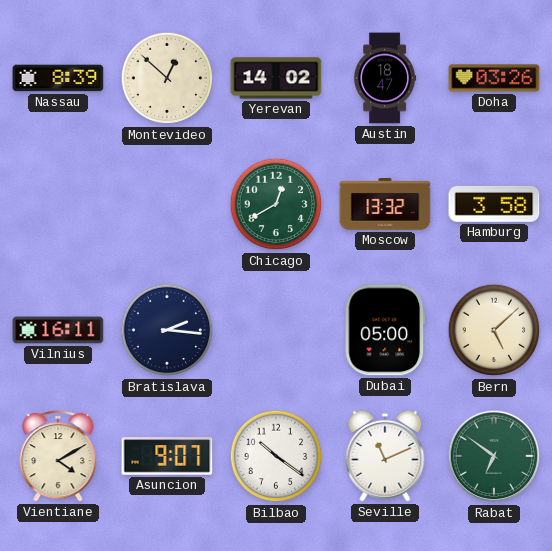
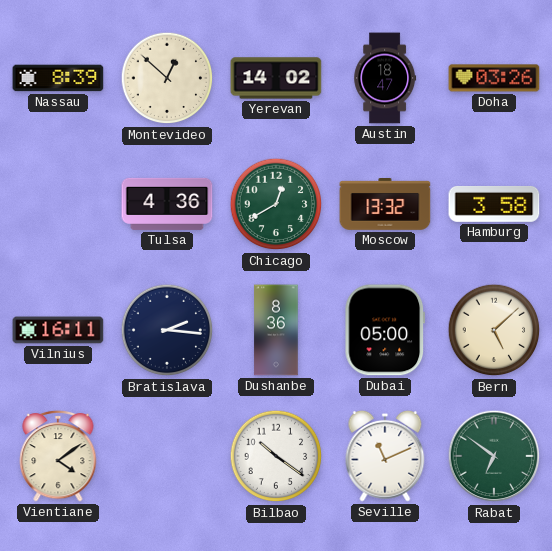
Tulsa: none -> 4:36
Dushanbe: none -> 8:36
Vientiane: 4:10 -> 4:09
Asuncion: 9:07 -> none
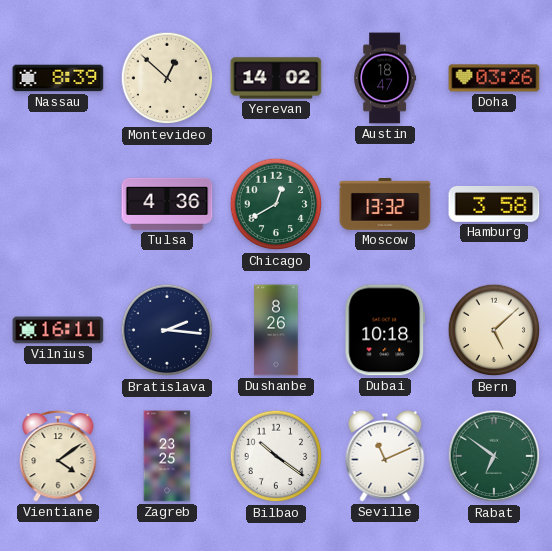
Dushanbe: 8:36 -> 8:26
Dubai: 05:00 -> 10:18
Zagreb: none -> 23:25
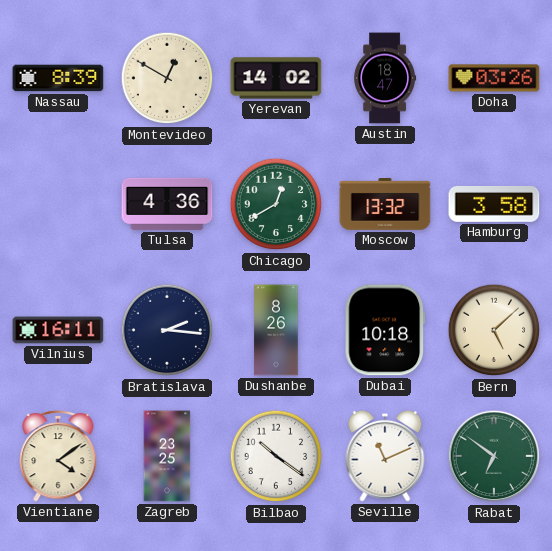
Montevideo: 12:52 -> 12:50
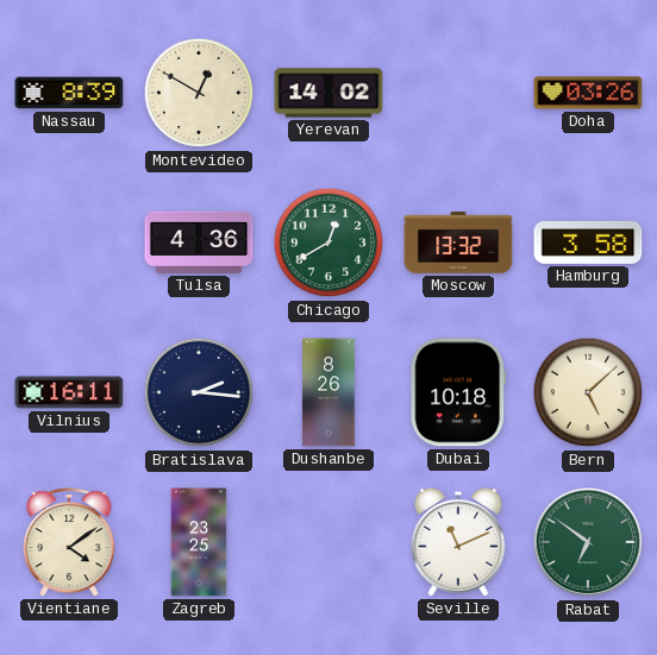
Austin: 18:47 -> none
Bilbao: 10:21 -> none
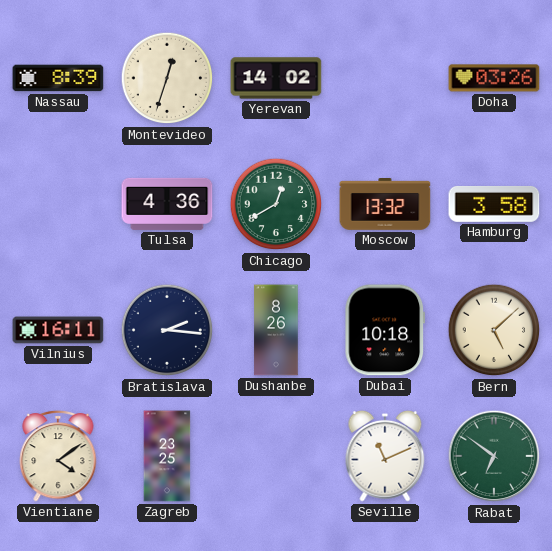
Montevideo: 12:50 -> 12:33
